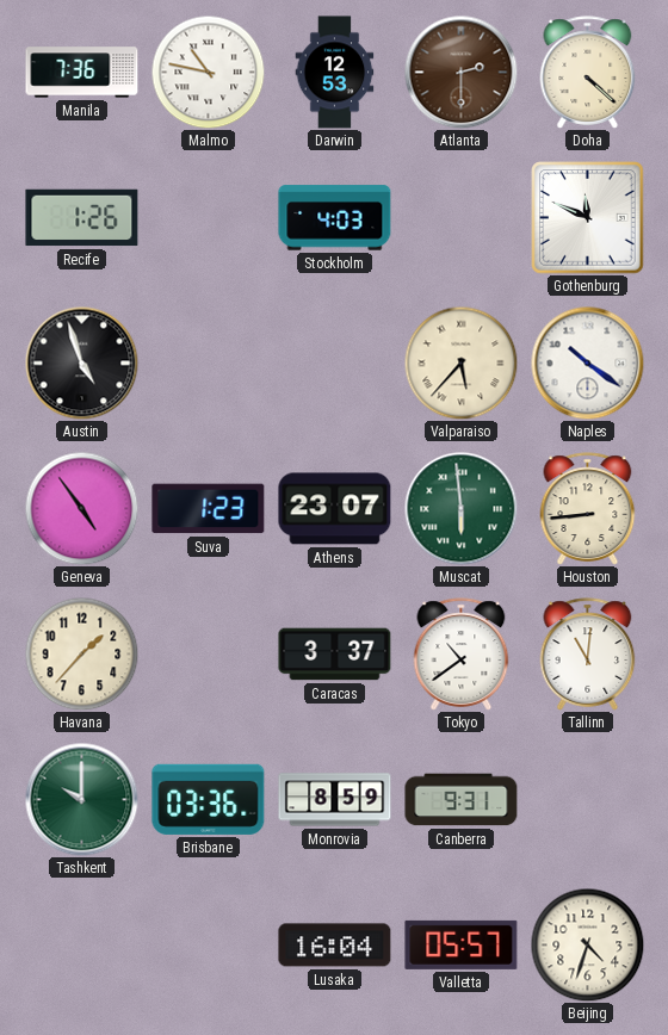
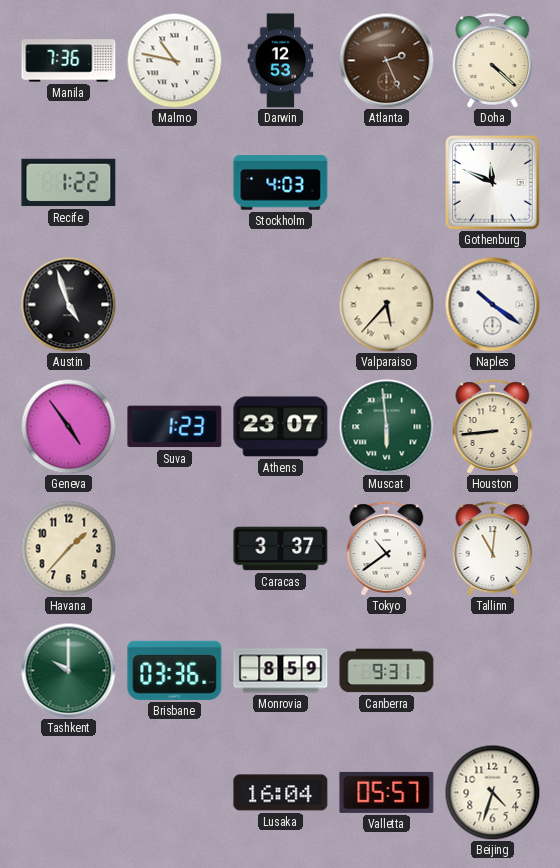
Atlanta: 2:30 -> 2:26
Recife: 1:26 -> 1:22
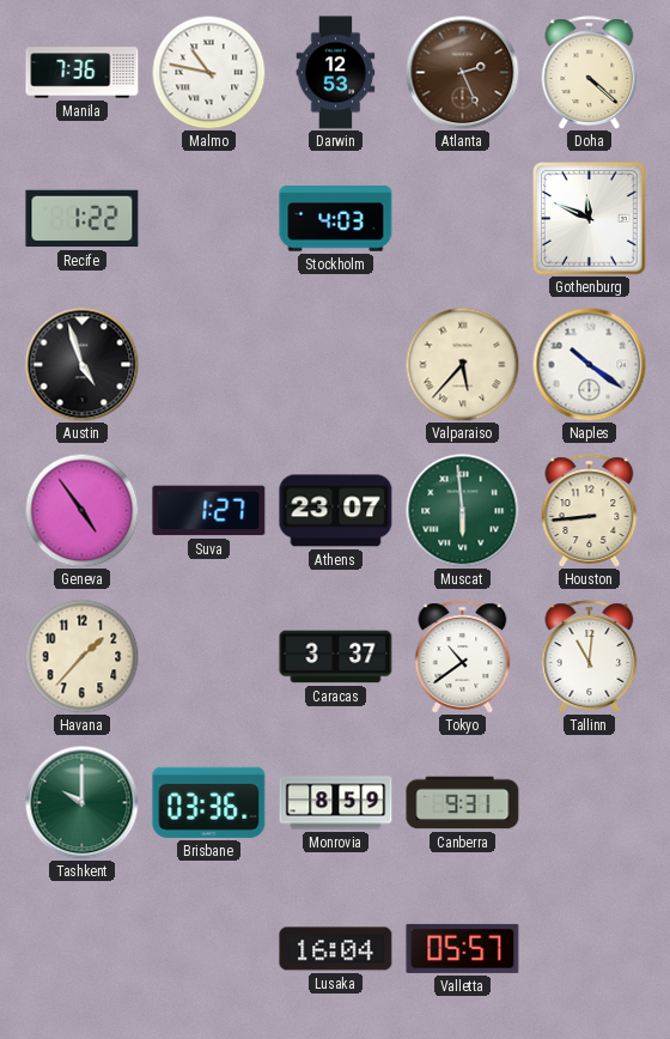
Suva: 1:23 -> 1:27
Beijing: 4:33 -> none
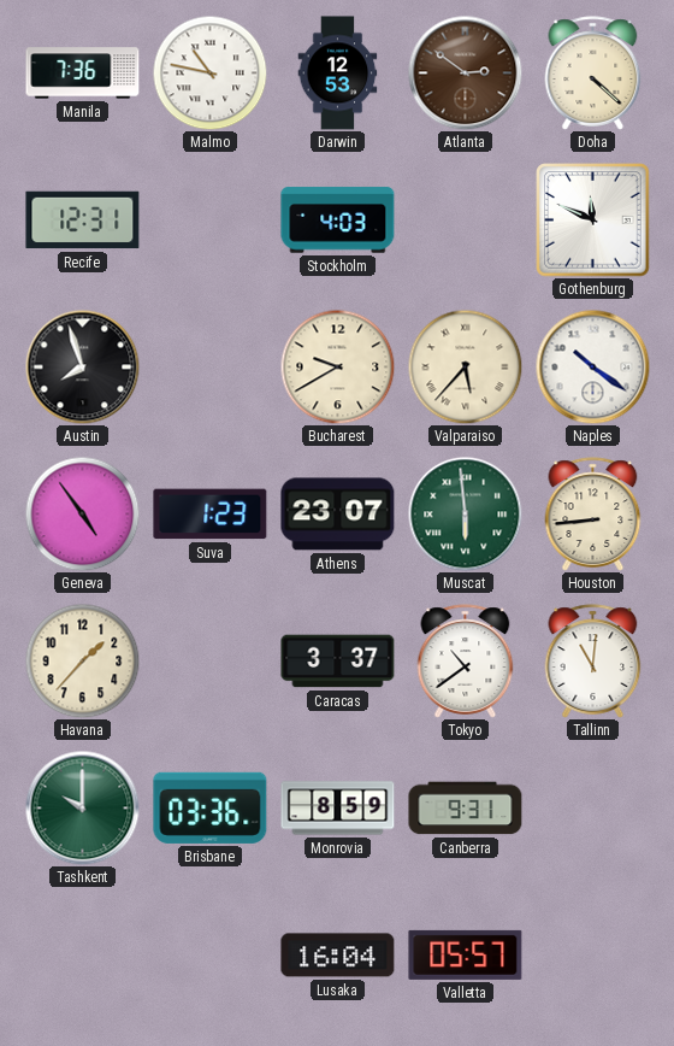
Atlanta: 2:26 -> 2:51
Recife: 1:22 -> 12:31
Austin: 4:57 -> 7:57
Bucharest: none -> 9:40
Suva: 1:27 -> 1:23
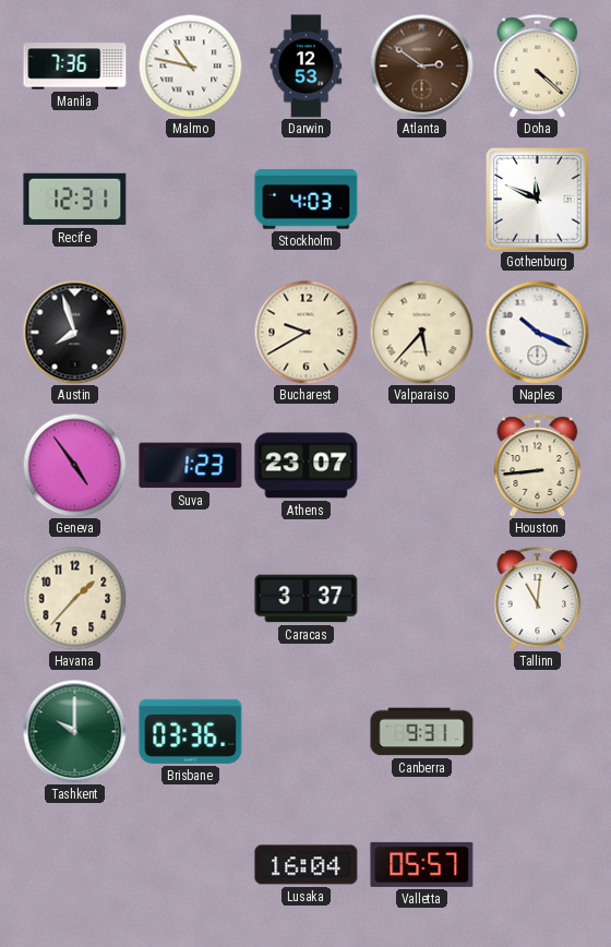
Naples: 10:21 -> 10:19
Muscat: 5:59 -> none
Tokyo: 10:39 -> none
Monrovia: 8:59 -> none
